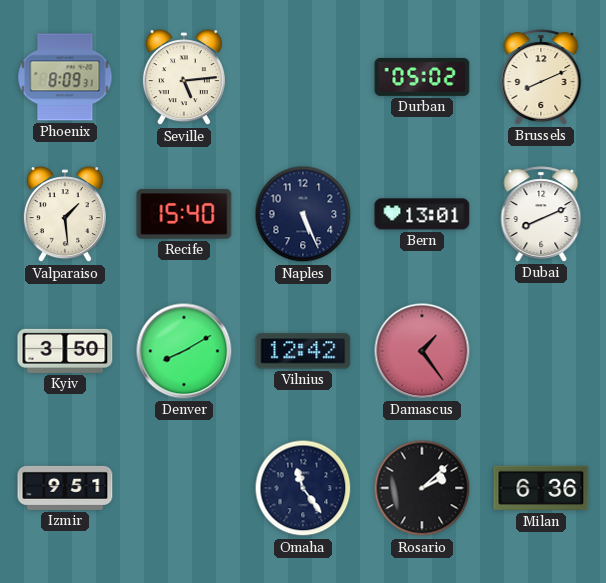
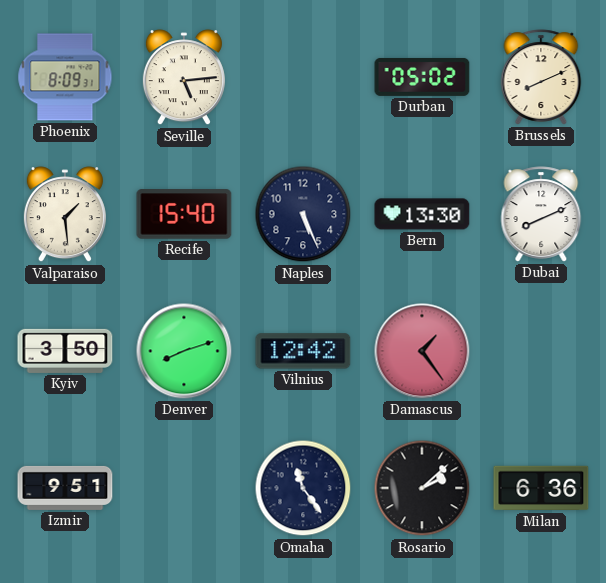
Bern: 13:01 -> 13:30
Denver: 8:10 -> 8:12
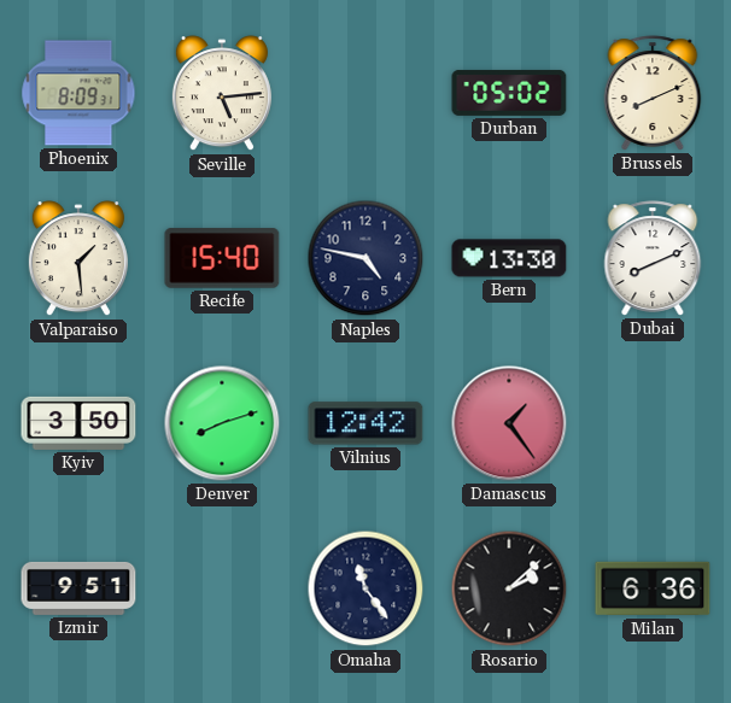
Naples: 5:26 -> 4:47
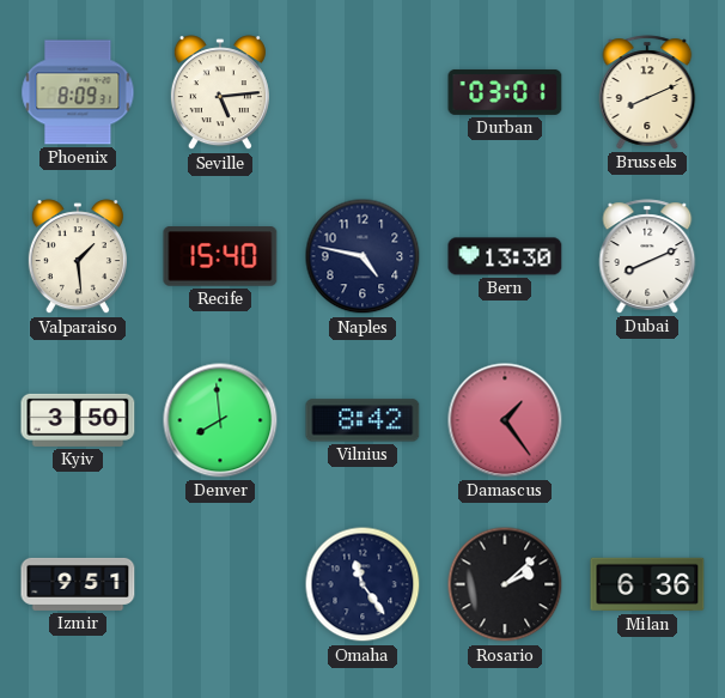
Durban: 05:02 -> 03:01
Denver: 8:12 -> 7:59
Vilnius: 12:42 -> 8:42
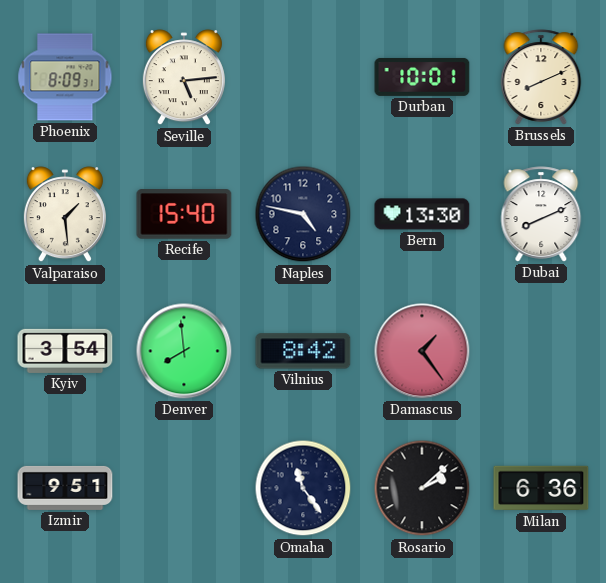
Durban: 03:01 -> 10:01
Kyiv: 3:50 -> 3:54
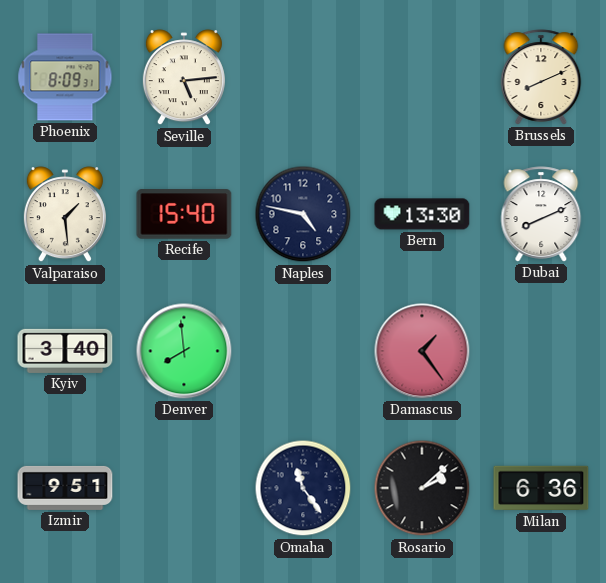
Durban: 10:01 -> none
Kyiv: 3:54 -> 3:40
Vilnius: 8:42 -> none
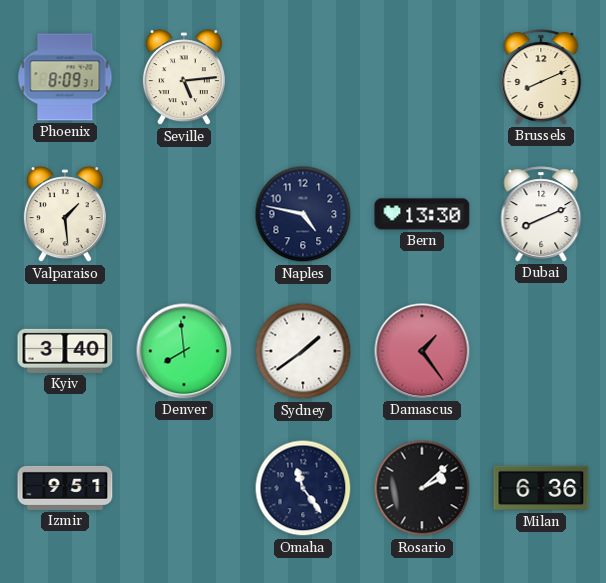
Recife: 15:40 -> none
Sydney: none -> 1:39
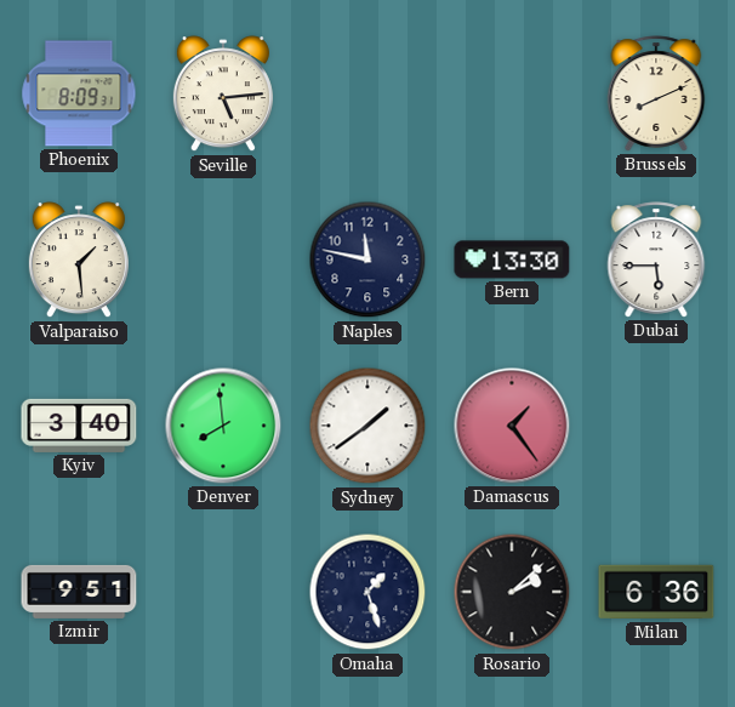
Naples: 4:47 -> 11:47
Dubai: 8:11 -> 5:45
Omaha: 11:24 -> 1:27
